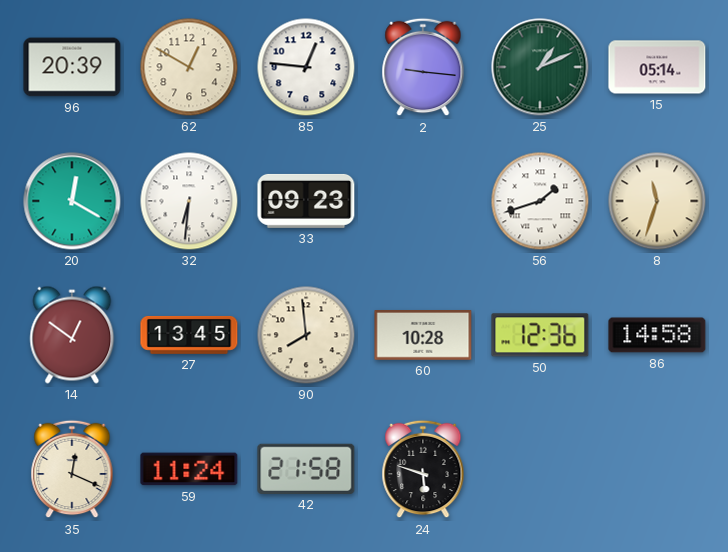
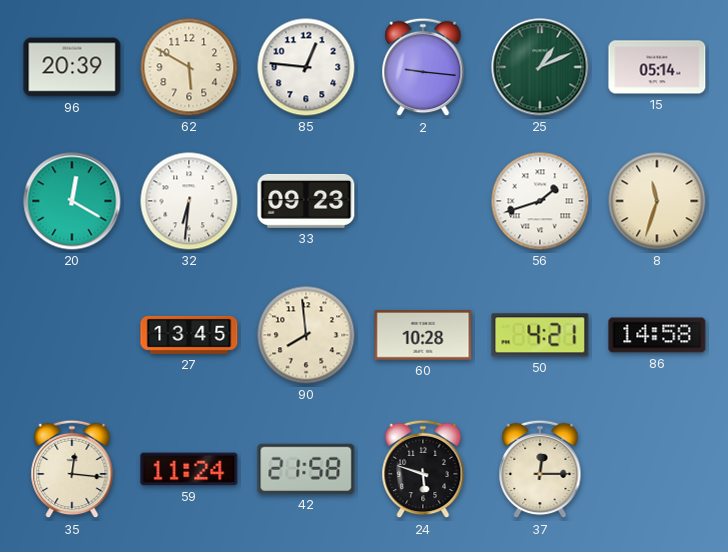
62: 12:50 -> 5:50
14: 12:51 -> none
50: 12:36 -> 4:21
35: 12:19 -> 12:16
37: none -> 12:15
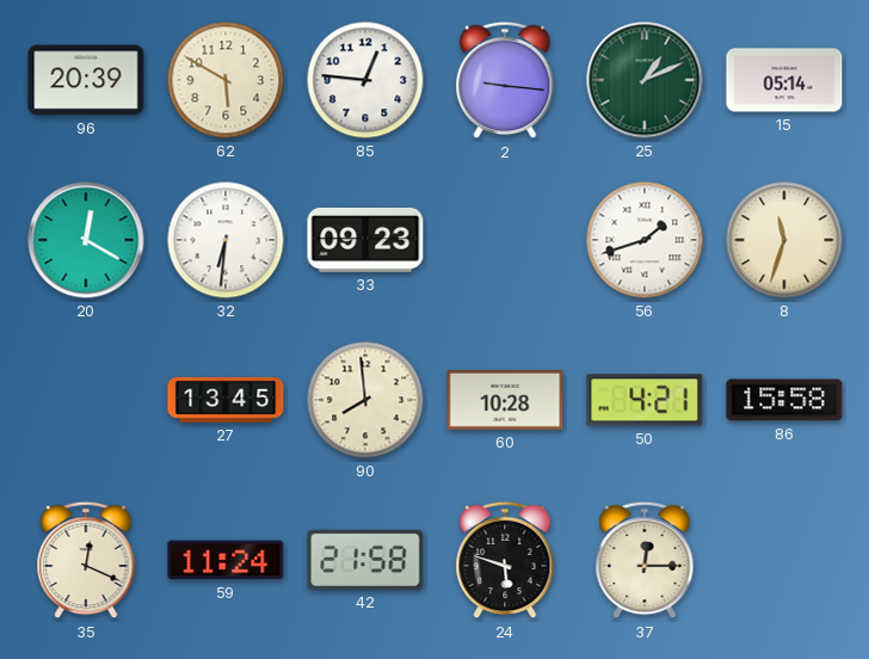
86: 14:58 -> 15:58
35: 12:16 -> 12:19
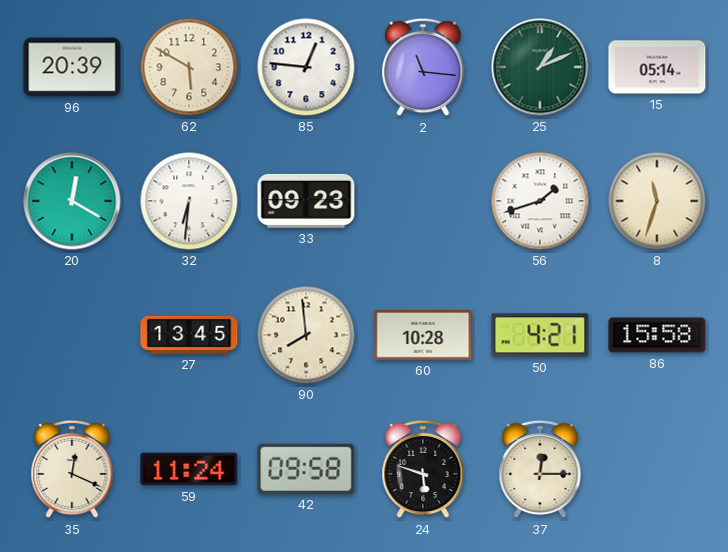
2: 9:16 -> 11:16
42: 21:58 -> 09:58
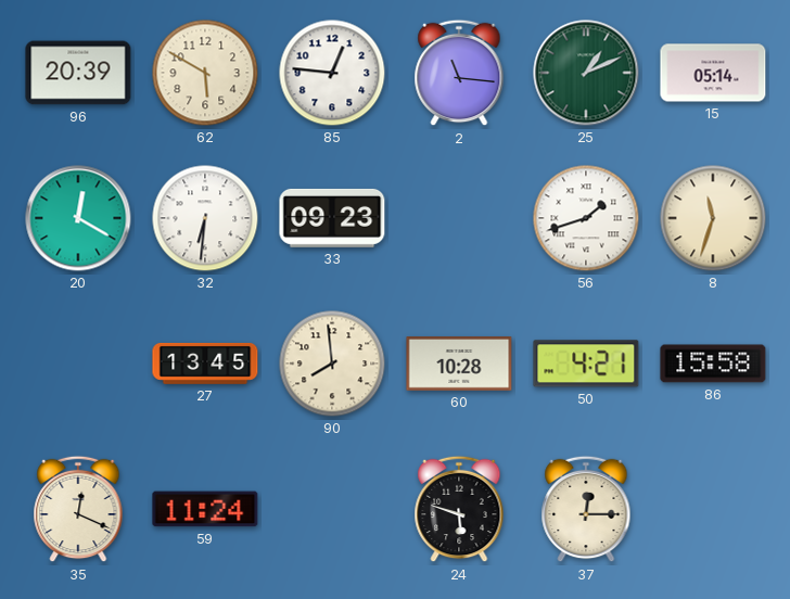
42: 09:58 -> none
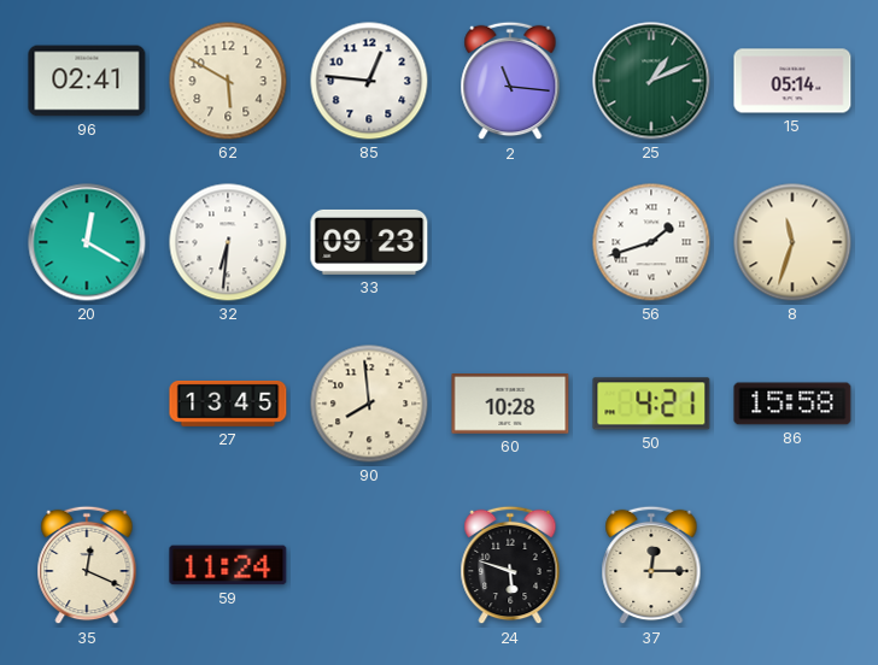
96: 20:39 -> 02:41
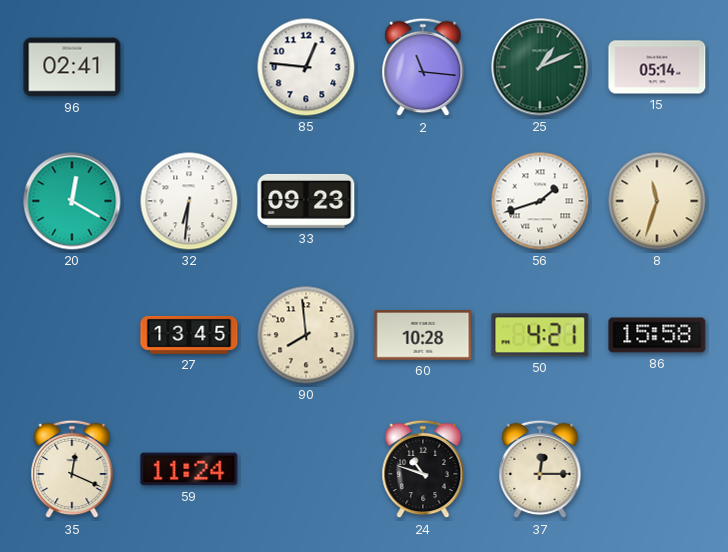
62: 5:50 -> none
24: 5:48 -> 10:48
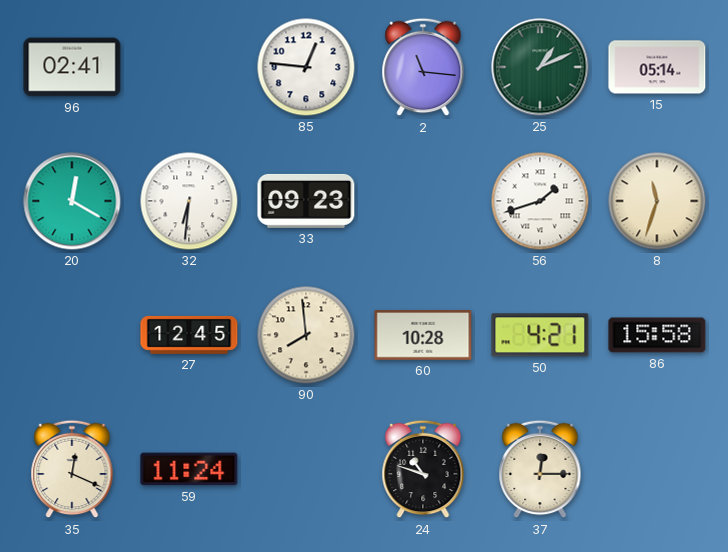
27: 13:45 -> 12:45
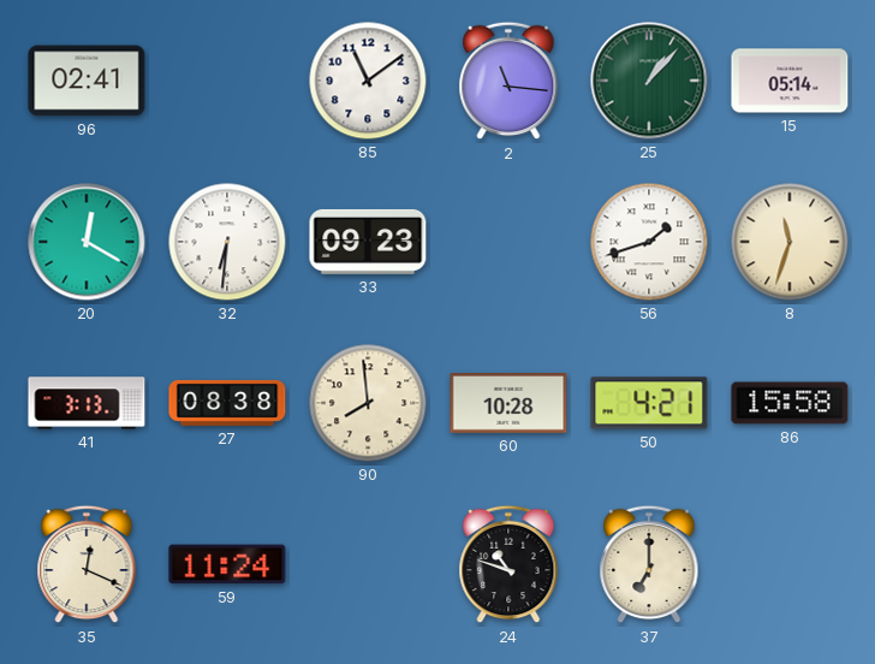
85: 12:46 -> 11:09
25: 1:11 -> 1:07
41: none -> 3:13
27: 12:45 -> 08:38
37: 12:15 -> 7:00
